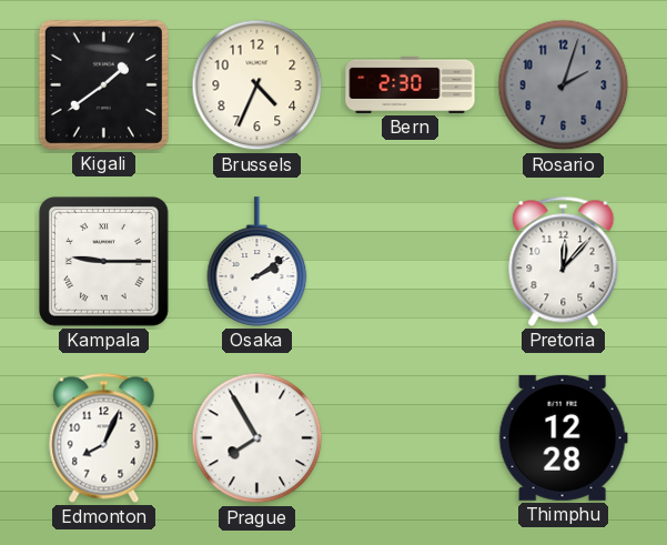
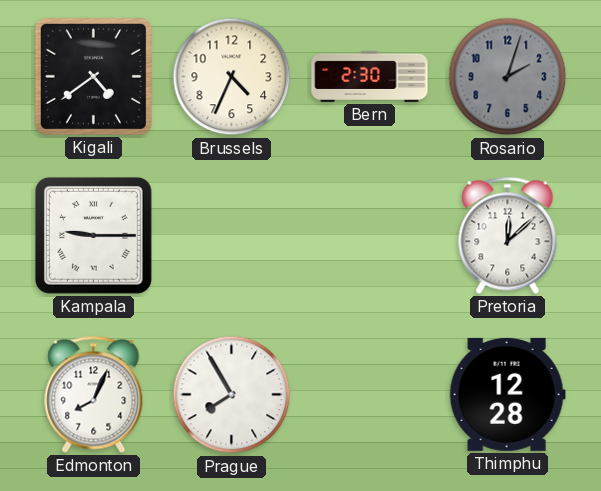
Kigali: 1:39 -> 4:39
Osaka: 2:09 -> none
Pretoria: 12:07 -> 12:08
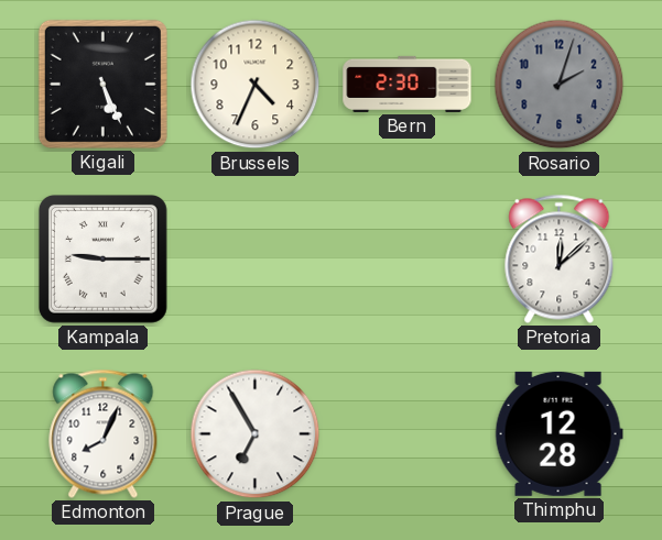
Kigali: 4:39 -> 5:26
Prague: 7:55 -> 6:55
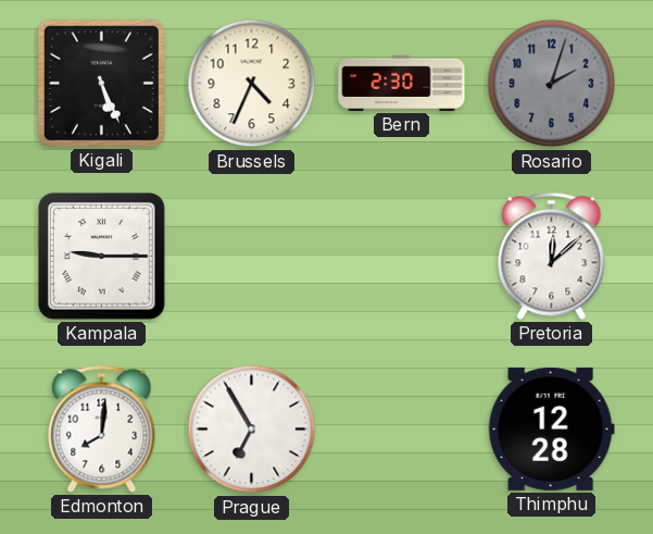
Edmonton: 8:04 -> 8:01
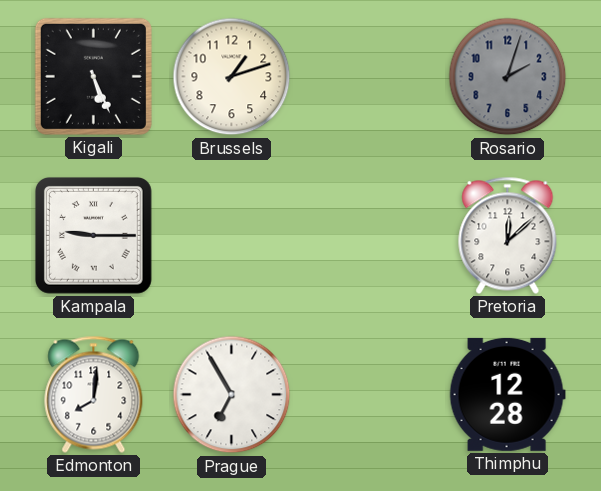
Brussels: 4:34 -> 1:12
Bern: 2:30 -> none
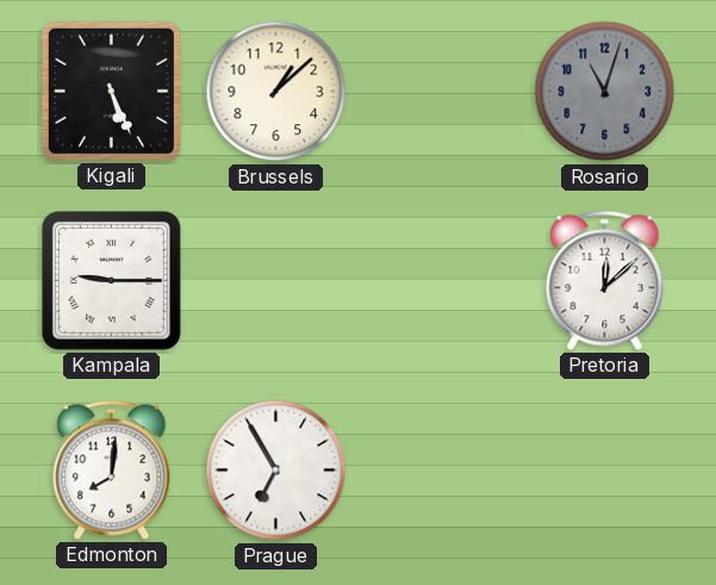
Brussels: 1:12 -> 1:08
Rosario: 2:03 -> 11:03
Thimphu: 12:28 -> none
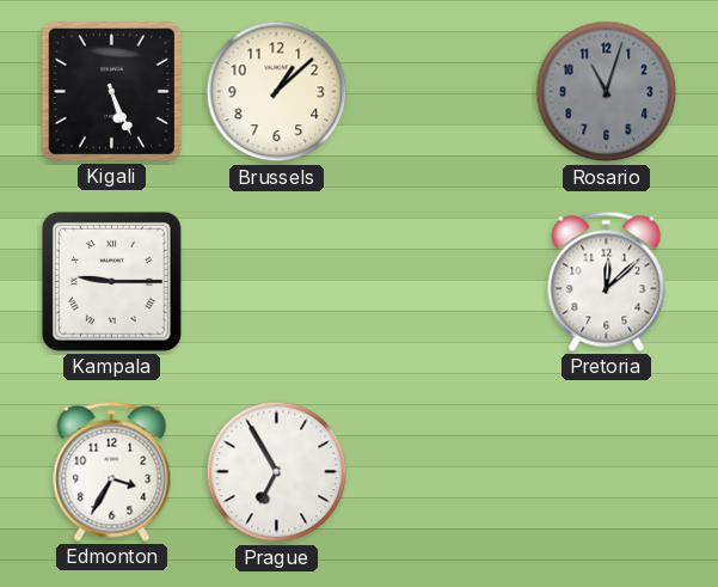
Edmonton: 8:01 -> 3:35
